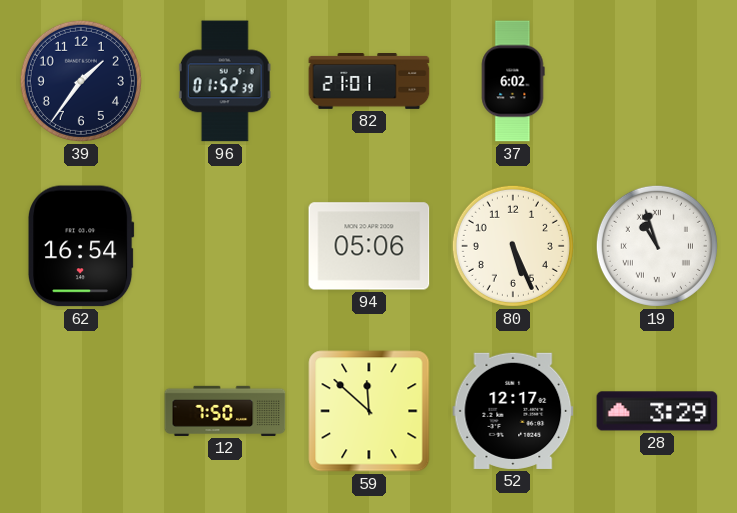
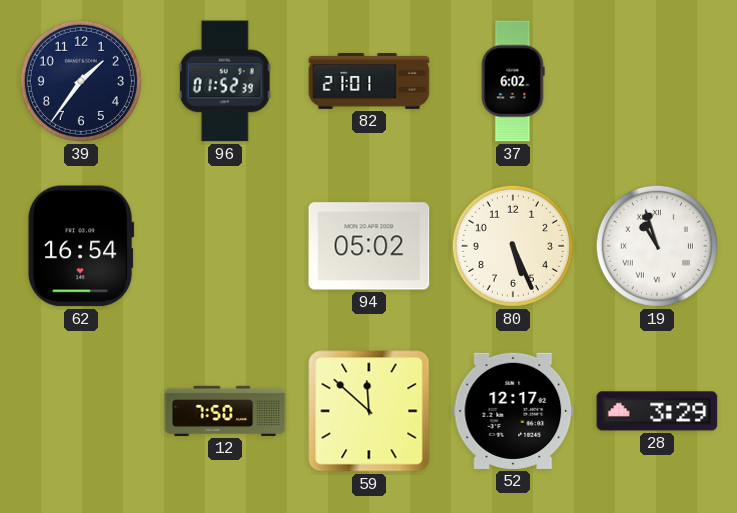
94: 05:06 -> 05:02
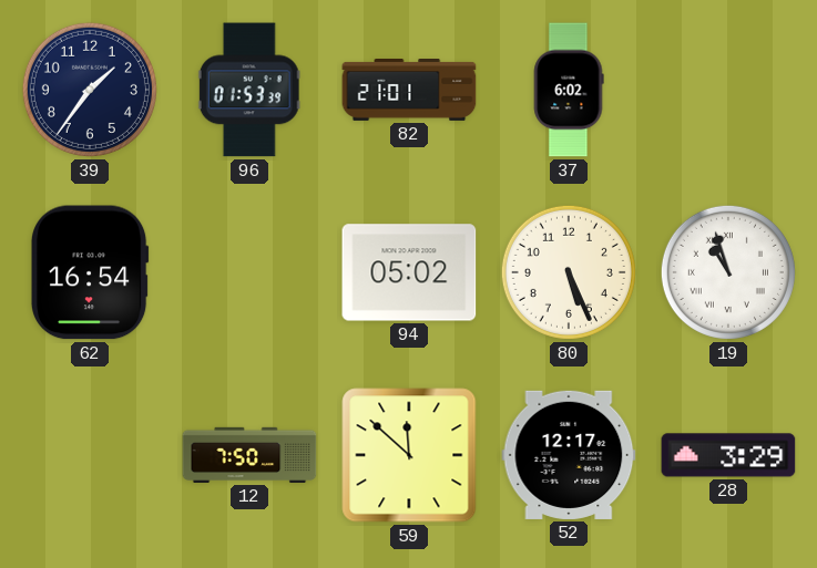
96: 01:52 -> 01:53
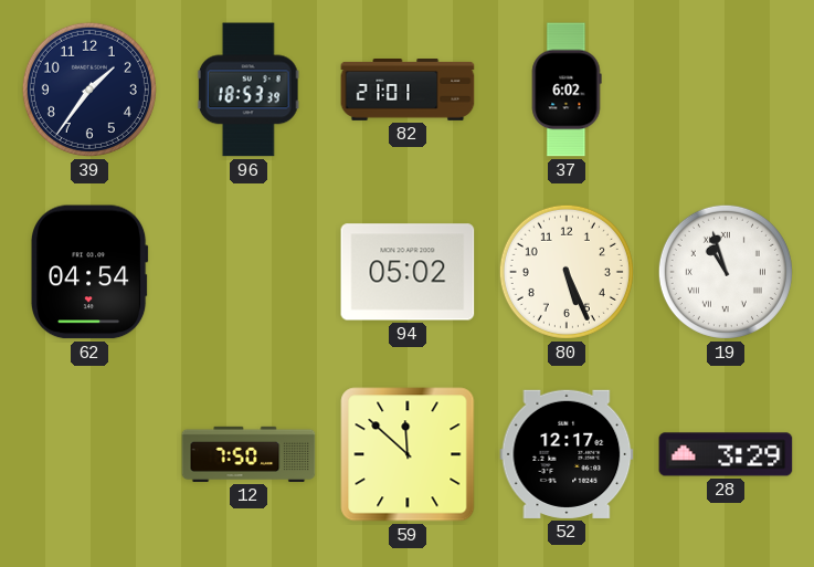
96: 01:53 -> 18:53
62: 16:54 -> 04:54
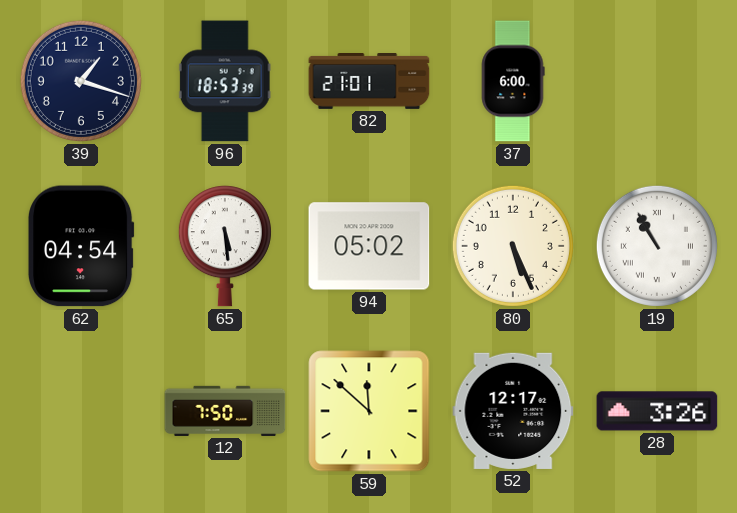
39: 1:36 -> 1:18
37: 6:02 -> 6:00
65: none -> 5:29
19: 10:57 -> 10:55
28: 3:29 -> 3:26
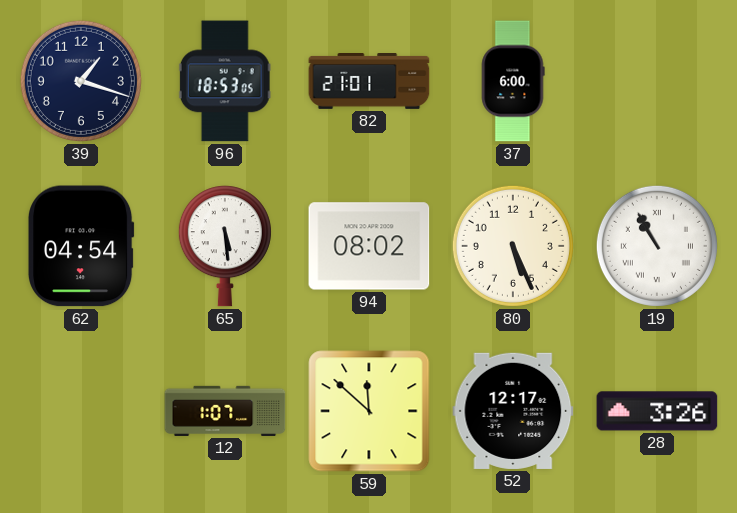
96: 18:53:39 -> 18:53:05
94: 05:02 -> 08:02
12: 7:50 -> 1:07
